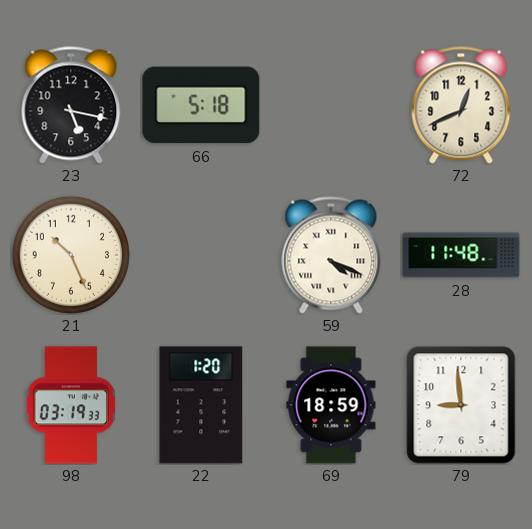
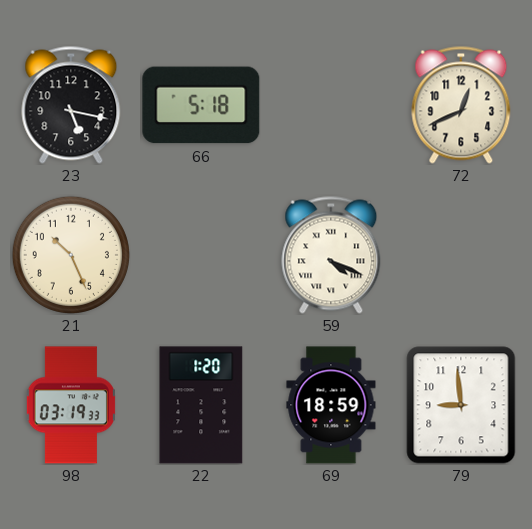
28: 11:48 -> none
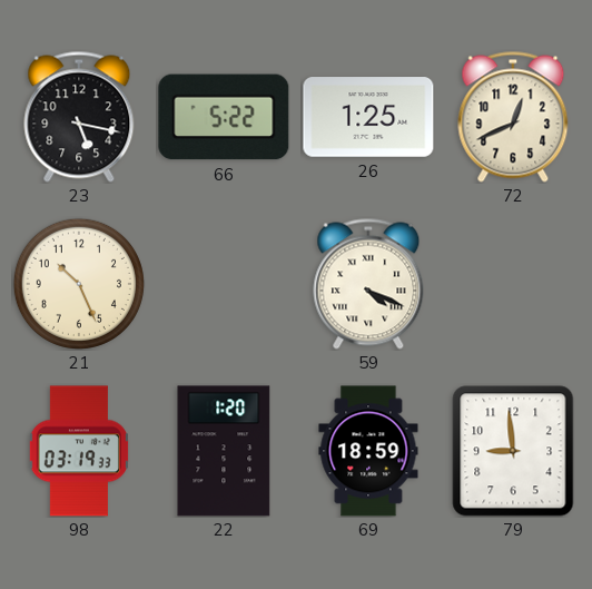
66: 5:18 -> 5:22
26: none -> 1:25
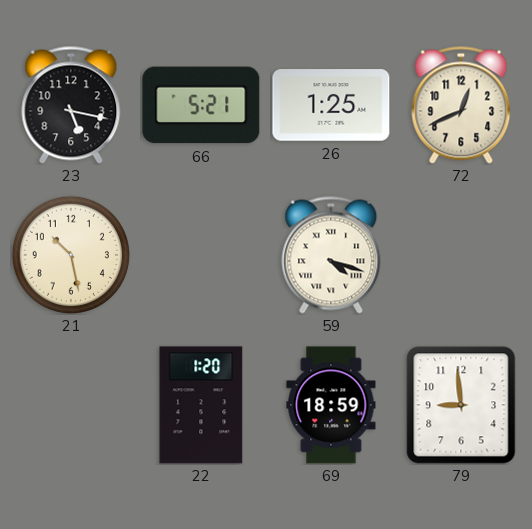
66: 5:22 -> 5:21
21: 10:26 -> 10:28
59: 4:19 -> 4:18
98: 03:19 -> none
